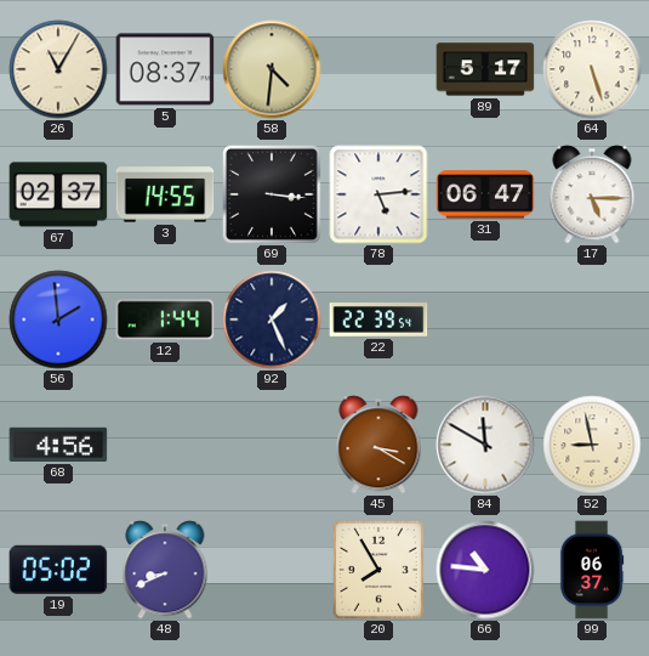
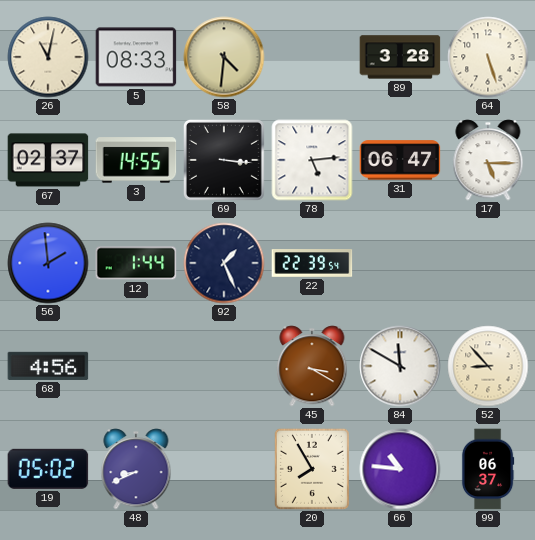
26: 11:05 -> 11:02
5: 08:37 -> 08:33
89: 5:17 -> 3:28
52: 8:58 -> 8:53
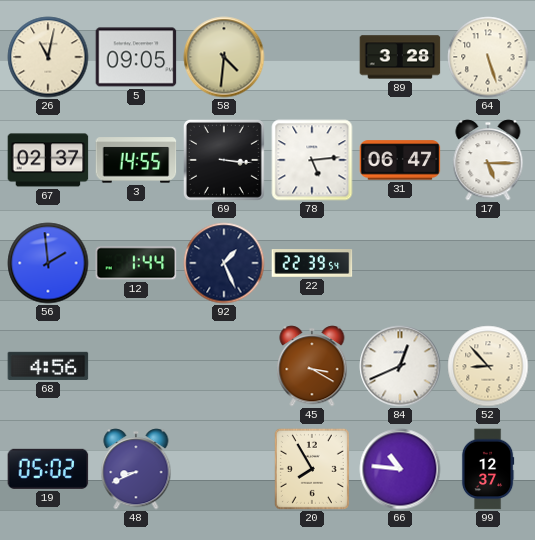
5: 08:33 -> 09:05
84: 11:50 -> 12:41
99: 06:37 -> 12:37
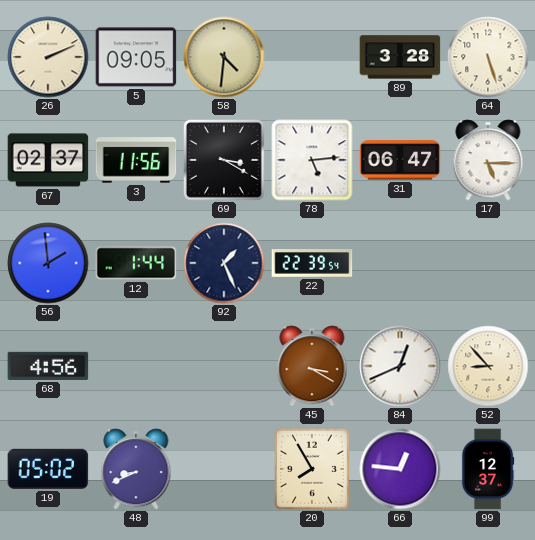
26: 11:02 -> 2:11
3: 14:55 -> 11:56
69: 3:16 -> 3:20
66: 10:46 -> 12:46
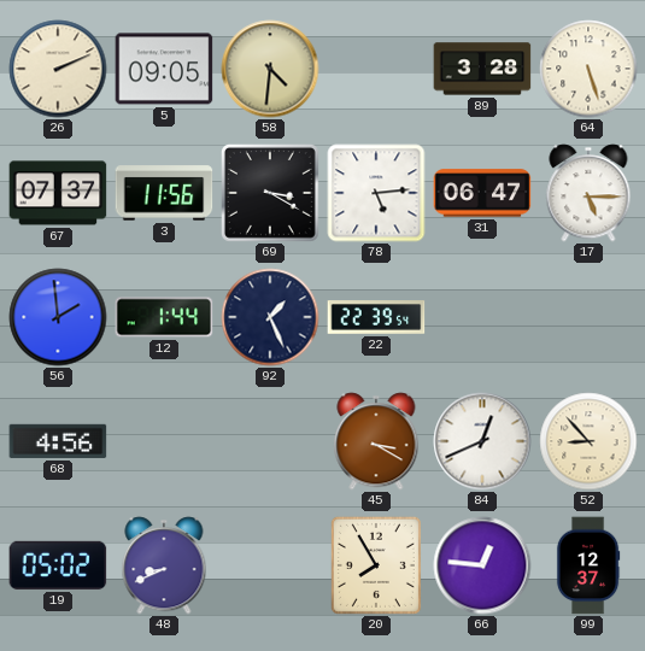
67: 02:37 -> 07:37
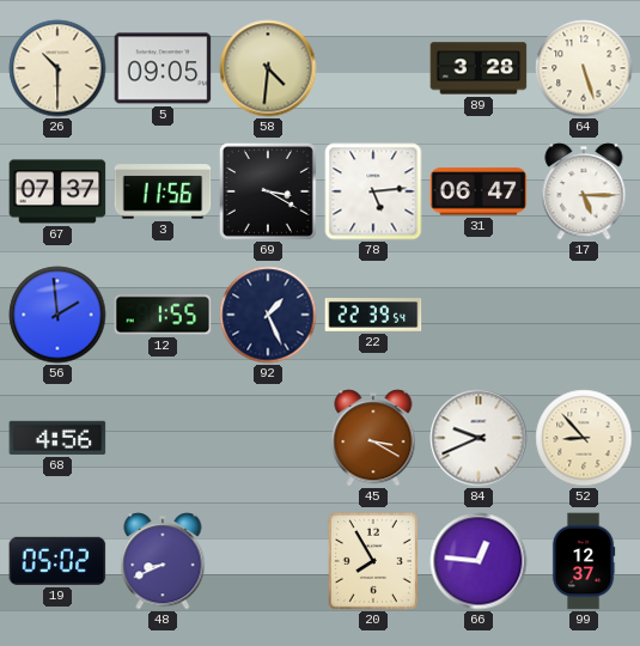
26: 2:11 -> 10:30
12: 1:44 -> 1:55
84: 12:41 -> 9:41
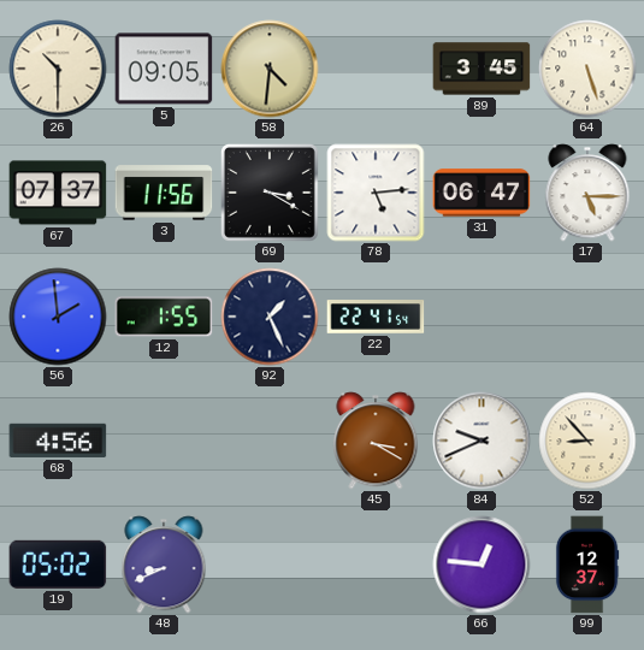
89: 3:28 -> 3:45
22: 22:39 -> 22:41
20: 7:55 -> none
